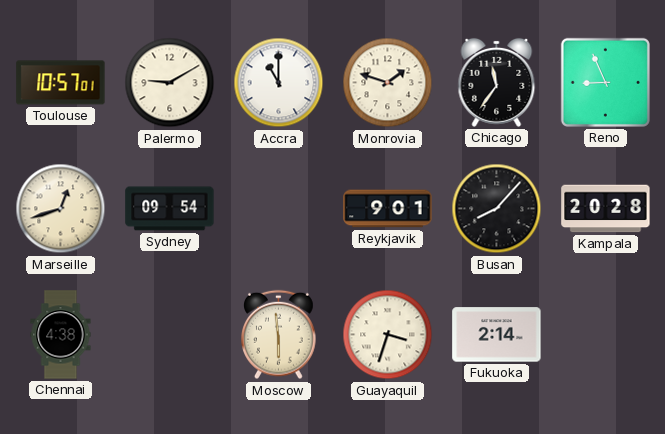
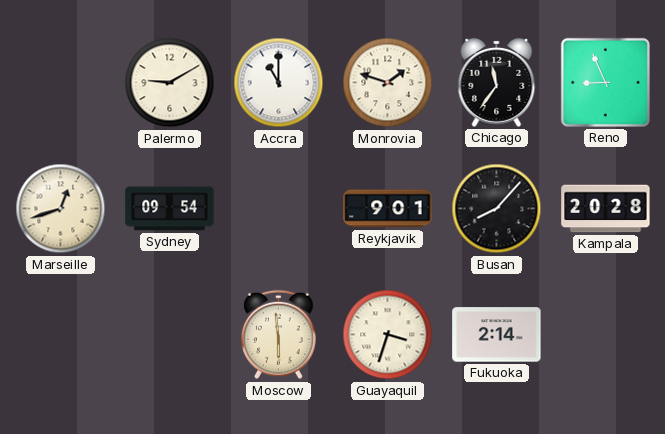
Toulouse: 10:57 -> none
Chennai: 4:38 -> none
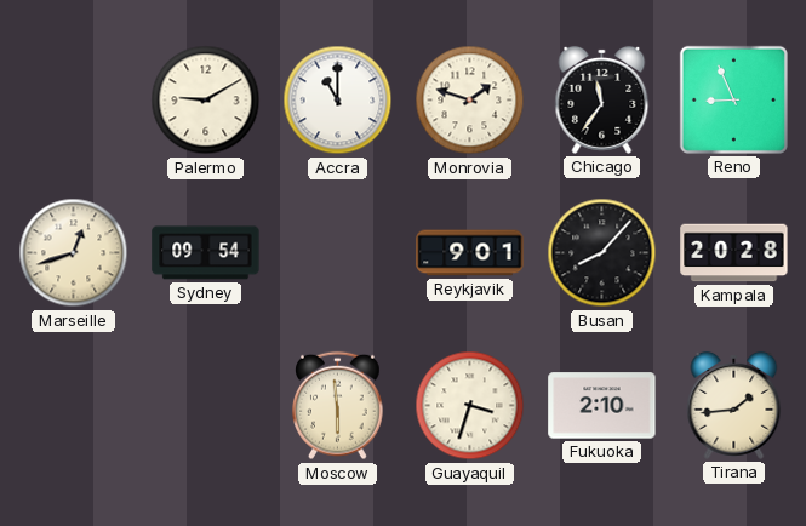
Fukuoka: 2:14 -> 2:10
Tirana: none -> 1:44
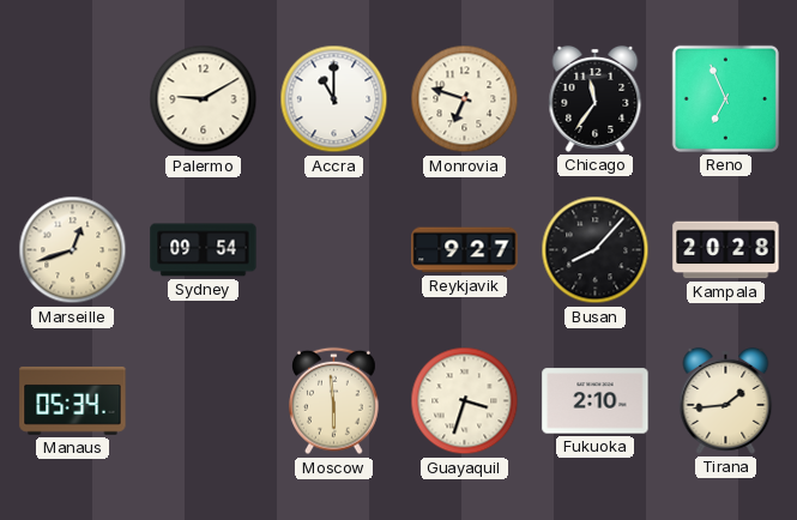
Monrovia: 1:48 -> 6:48
Reno: 8:56 -> 6:56
Reykjavik: 9:01 -> 9:27
Manaus: none -> 05:34
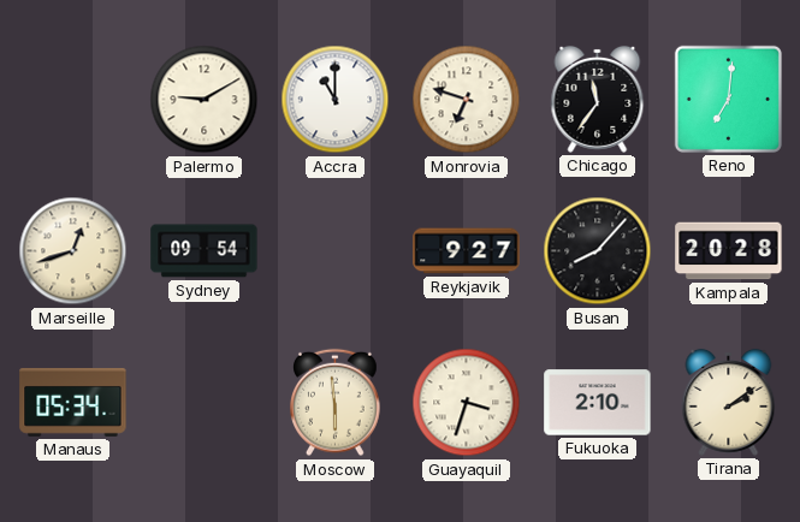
Reno: 6:56 -> 7:01
Tirana: 1:44 -> 2:09
